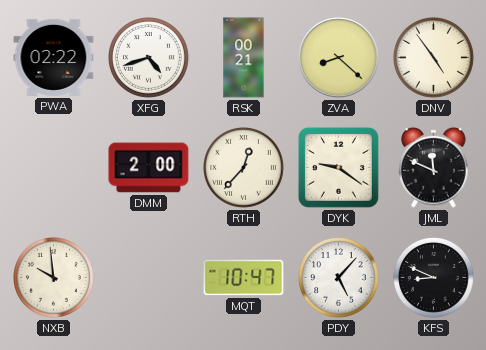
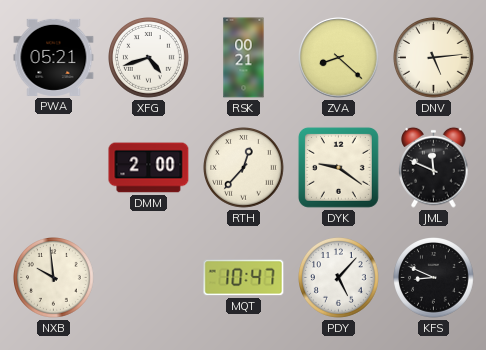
PWA: 02:22 -> 05:21
DNV: 4:54 -> 5:14
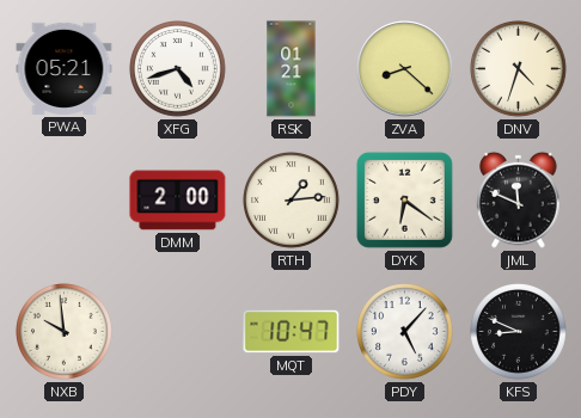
RSK: 00:21 -> 01:21
DNV: 5:14 -> 4:33
RTH: 12:37 -> 1:14
DYK: 9:21 -> 6:21
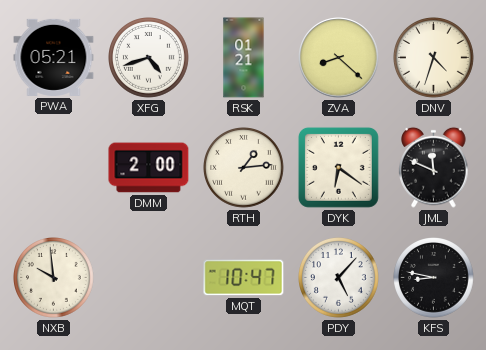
KFS: 8:49 -> 8:47
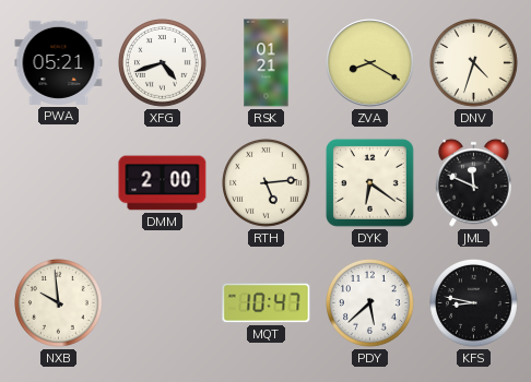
ZVA: 8:22 -> 8:20
RTH: 1:14 -> 5:14
PDY: 5:07 -> 5:38
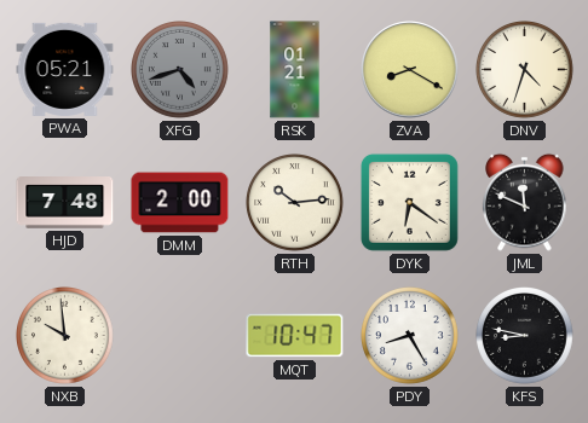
XFG dial: white -> grey
HJD: none -> 7:48
RTH: 5:14 -> 10:14
PDY: 5:38 -> 8:25
